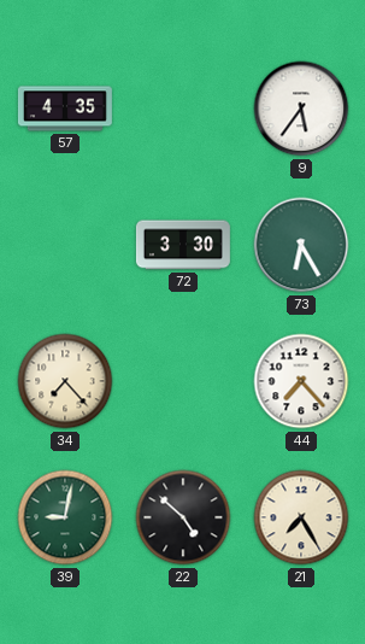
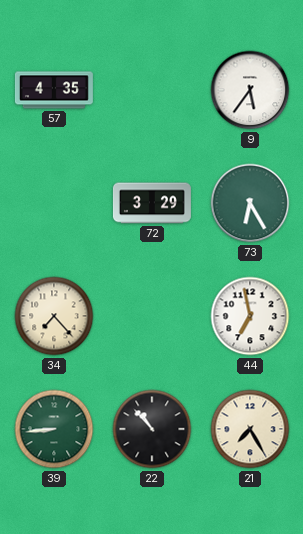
72: 3:30 -> 3:29
44: 7:23 -> 6:58
39: 9:02 -> 8:44
22: 4:52 -> 10:53
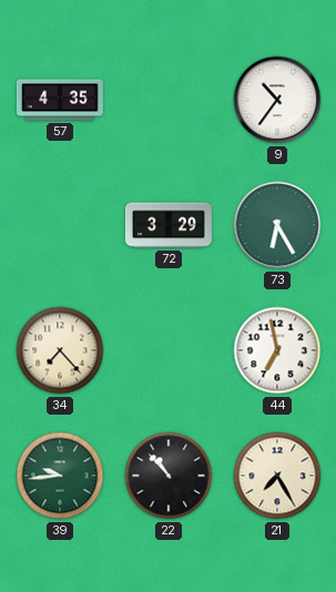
9: 5:36 -> 10:36
39: 8:44 -> 9:44
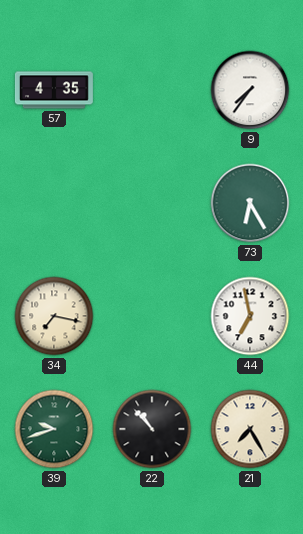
9: 10:36 -> 7:36
72: 3:29 -> none
34: 7:23 -> 7:17
39: 9:44 -> 9:42
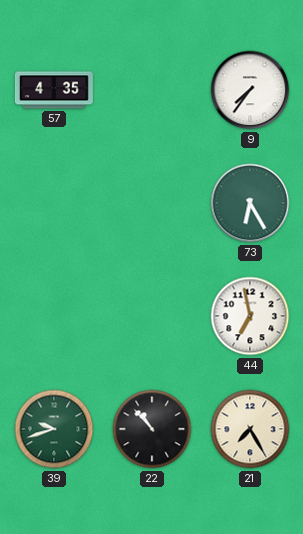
34: 7:17 -> none
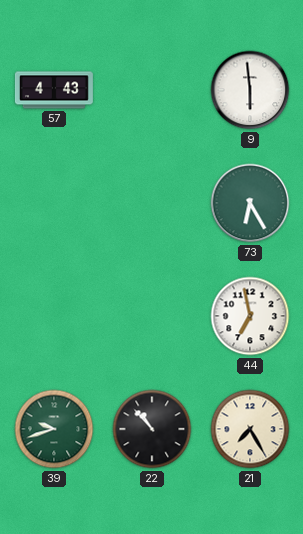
57: 4:35 -> 4:43
9: 7:36 -> 5:59
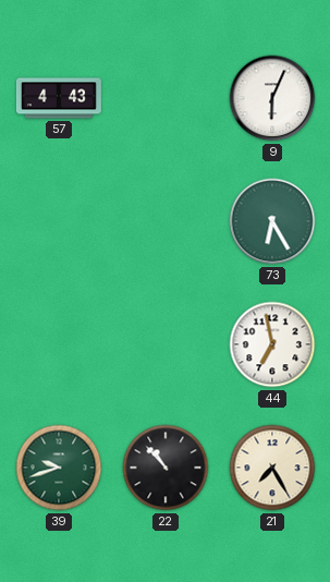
9: 5:59 -> 6:04
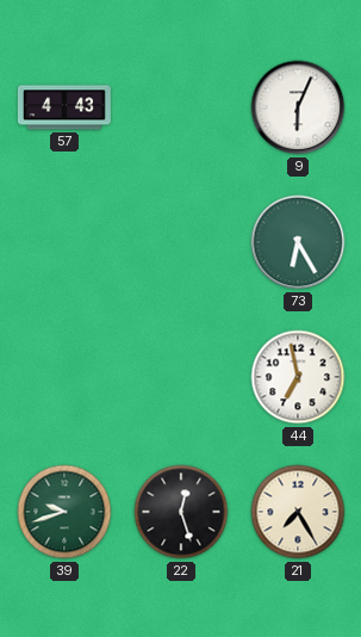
22: 10:53 -> 12:27
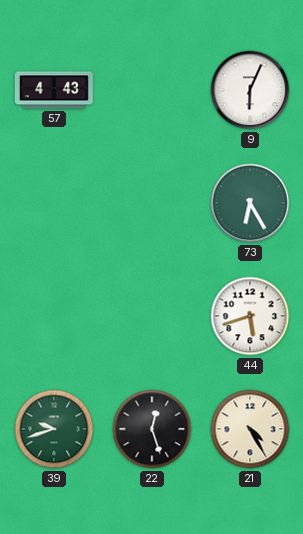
44: 6:58 -> 5:42
21: 7:25 -> 4:25
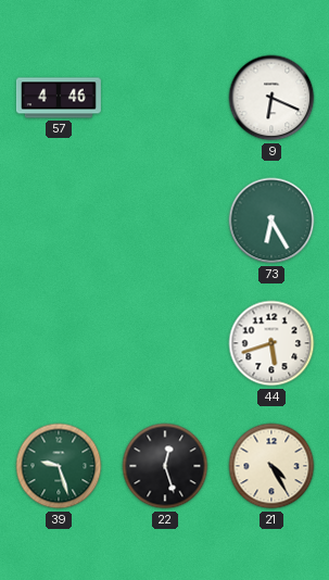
57: 4:43 -> 4:46
9: 6:04 -> 6:19
39: 9:42 -> 9:27
